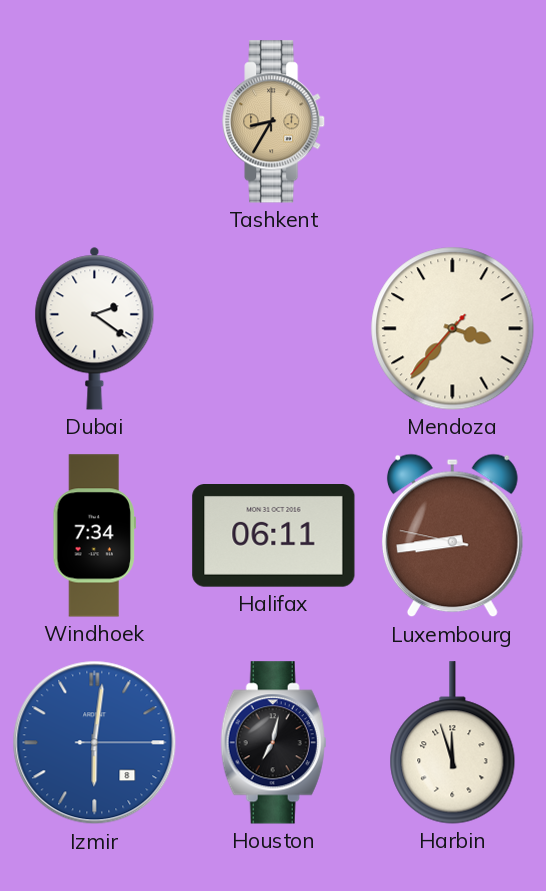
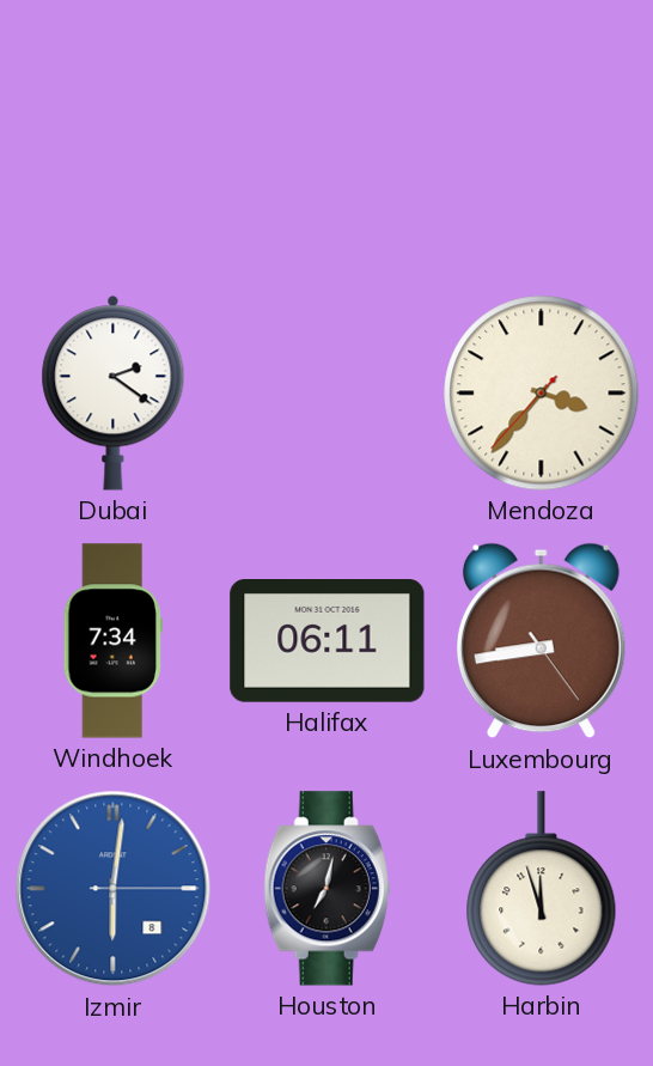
Tashkent: 8:35 -> none
Luxembourg: 8:43:47 -> 8:43:24
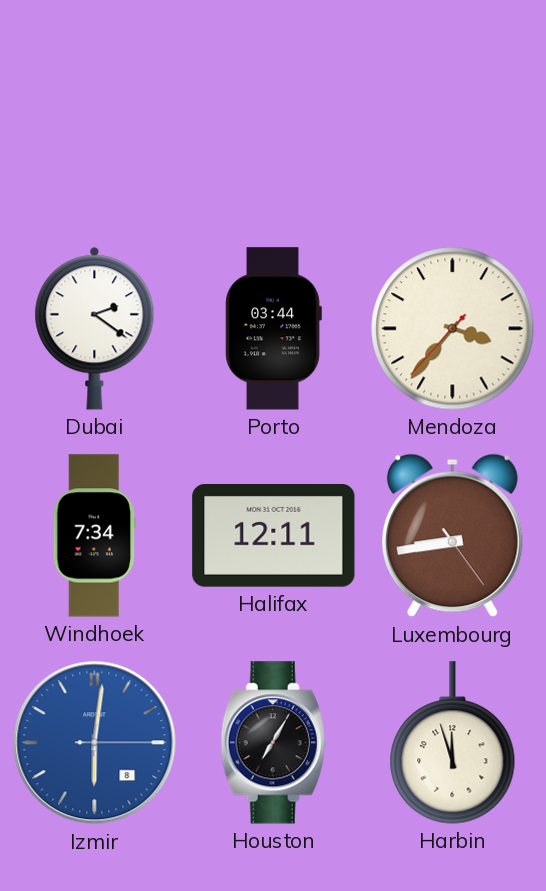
Porto: none -> 03:44
Halifax: 06:11 -> 12:11
Houston: 7:02 -> 7:05
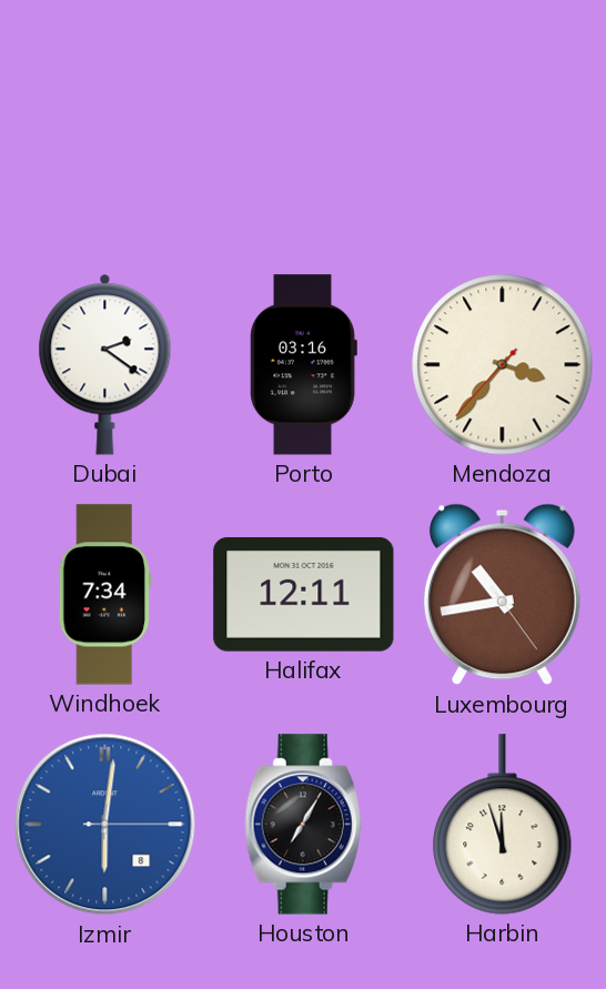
Porto: 03:44 -> 03:16
Luxembourg: 8:43 -> 10:43
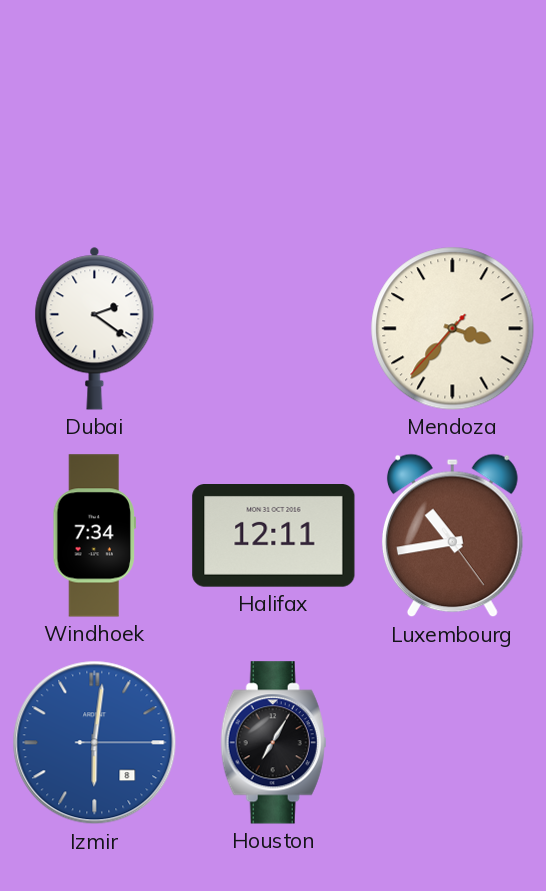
Porto: 03:16 -> none
Harbin: 11:57 -> none
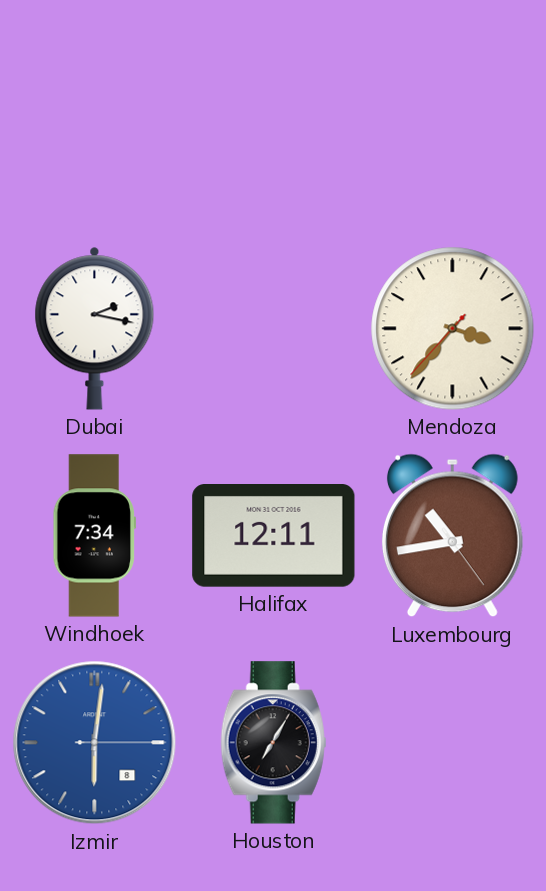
Dubai: 2:21 -> 2:17
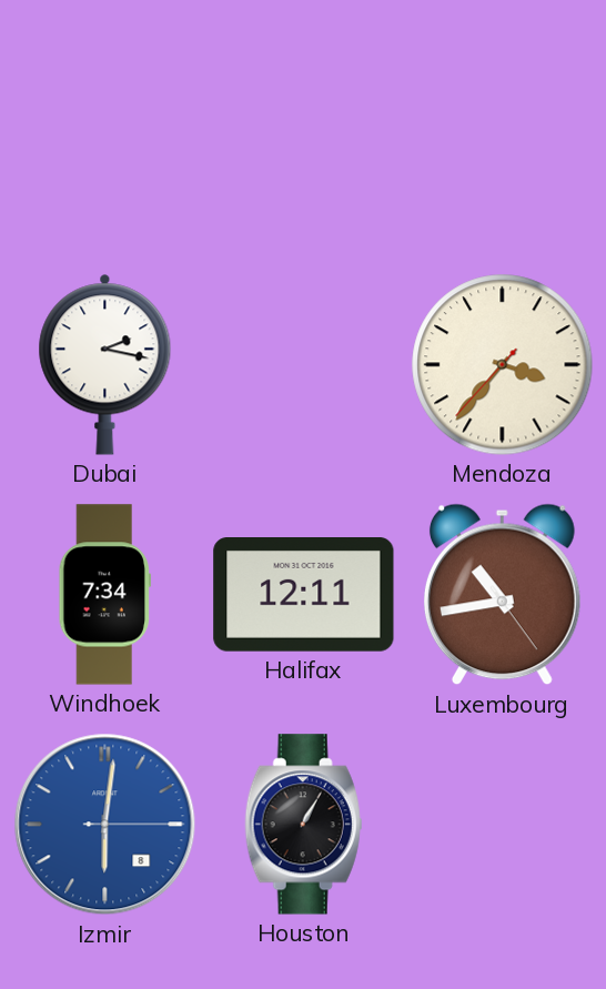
Houston: 7:05 -> 1:05
